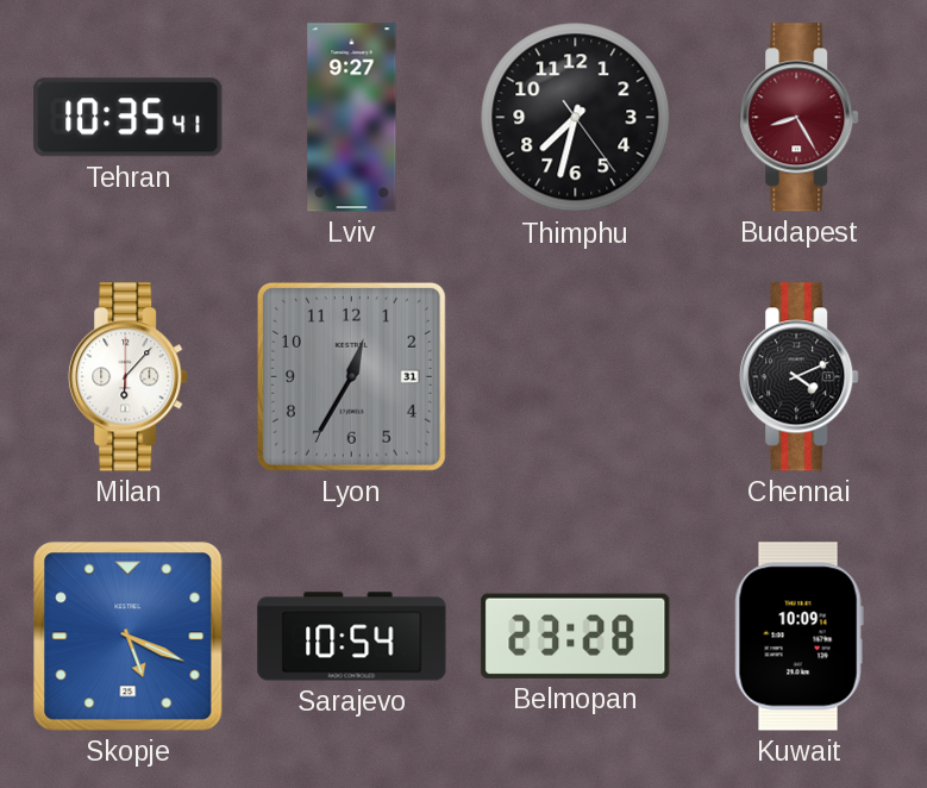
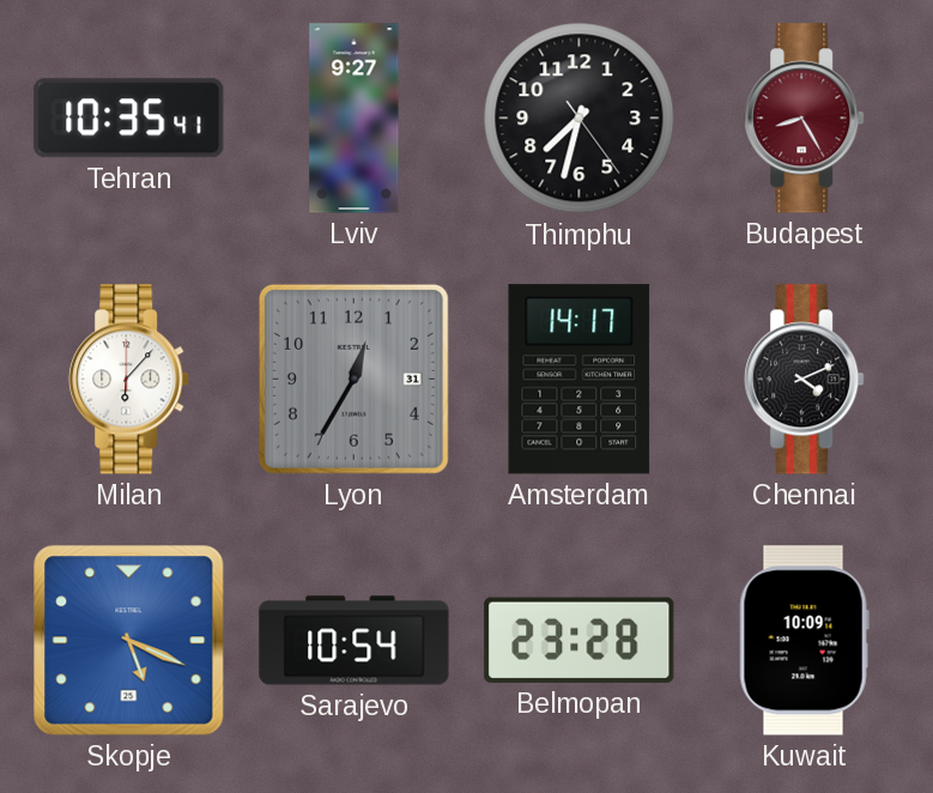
Amsterdam: none -> 14:17
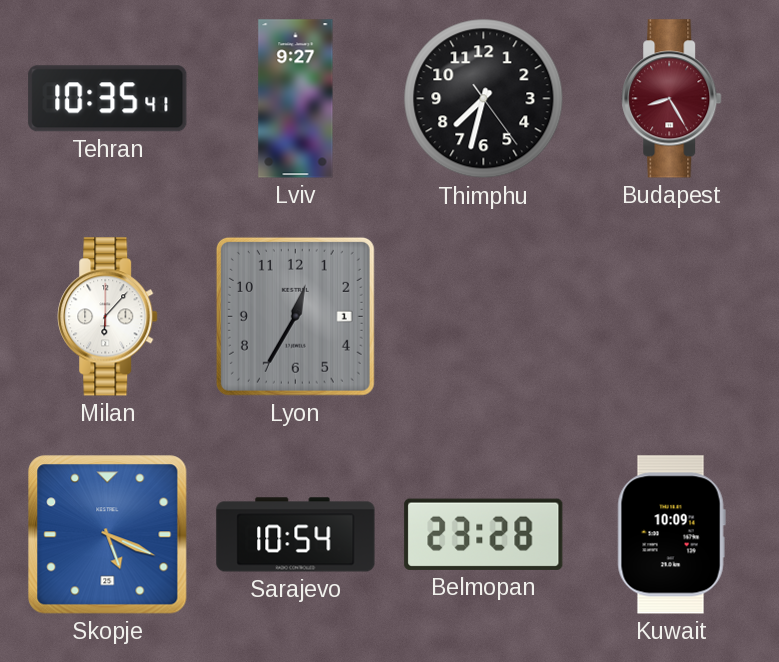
Lyon date: 31 -> 1
Amsterdam: 14:17 -> none
Chennai: 4:11 -> none
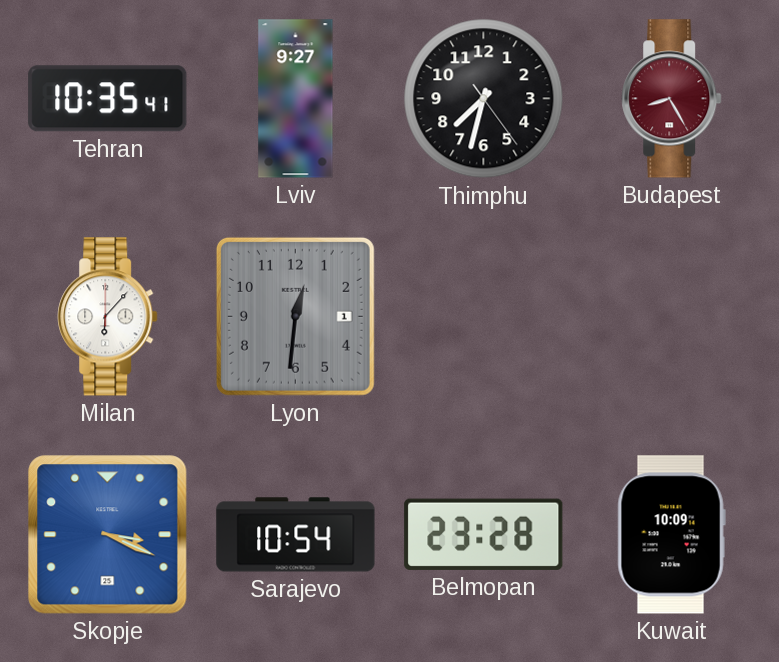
Lyon: 12:35 -> 12:31
Skopje: 5:19 -> 3:19
